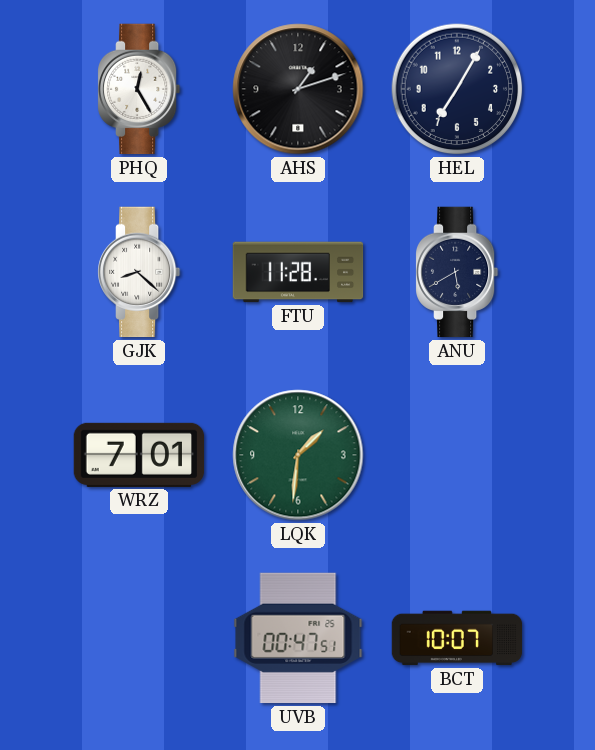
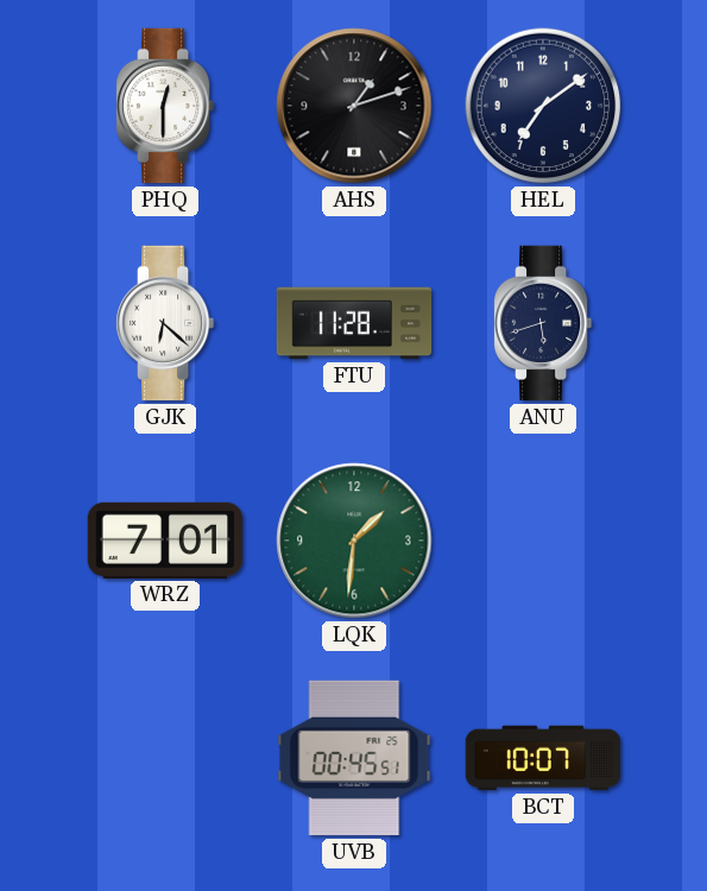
PHQ: 12:25 -> 12:30
HEL: 7:05 -> 7:09
GJK: 8:22 -> 6:22
ANU: 5:40 -> 5:42
UVB: 00:47 -> 00:45
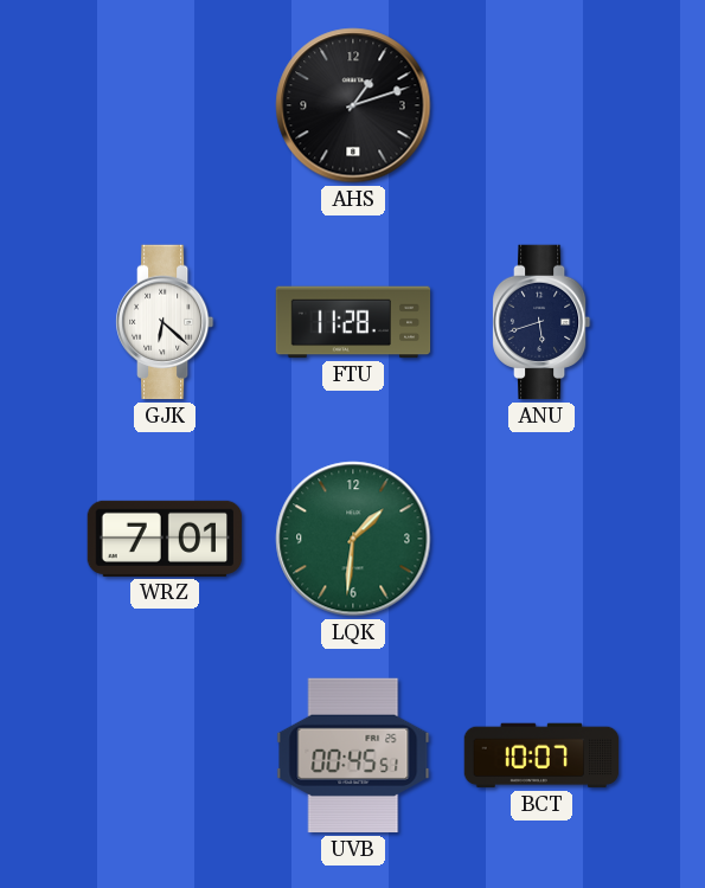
PHQ: 12:30 -> none
HEL: 7:09 -> none
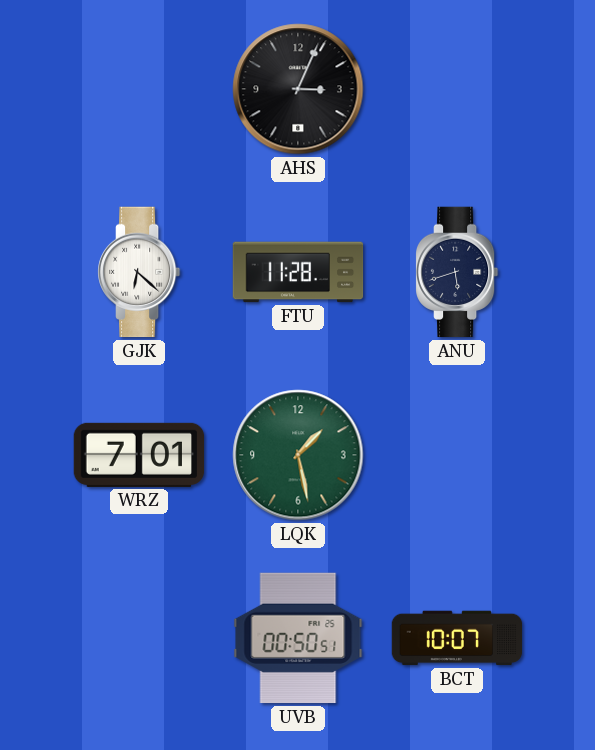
AHS: 1:12 -> 3:04
LQK: 1:31 -> 1:28
UVB: 00:45 -> 00:50
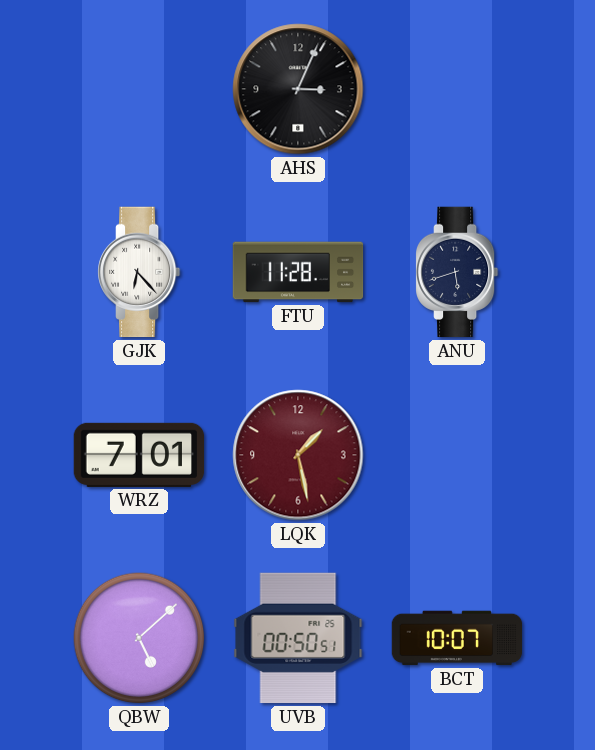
GJK: 6:22 -> 6:23
LQK dial: green -> burgundy
QBW: none -> 5:08
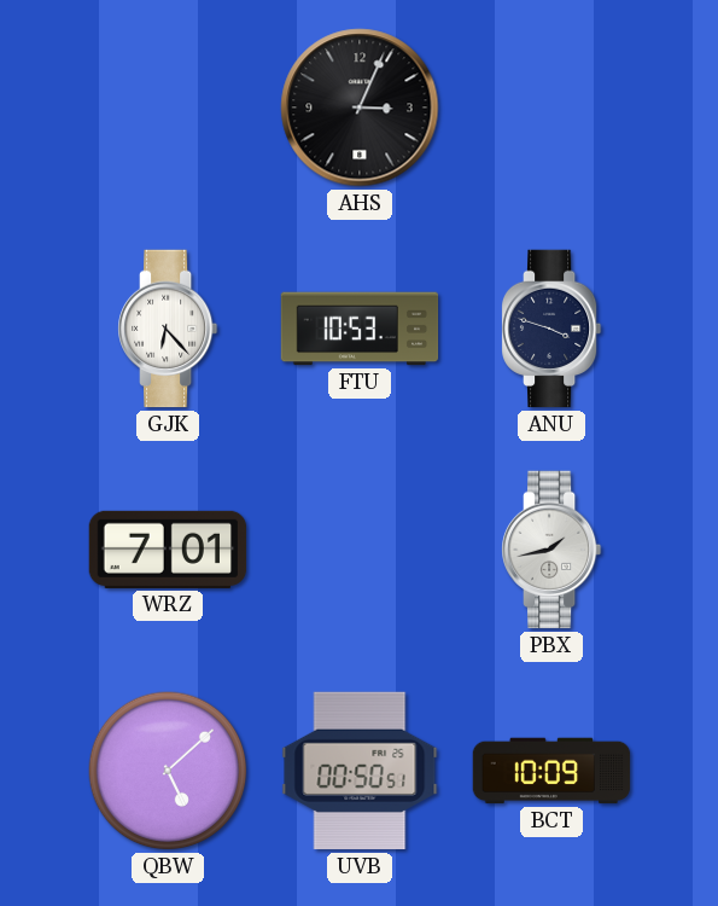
FTU: 11:28 -> 10:53
ANU: 5:42 -> 3:48
LQK: 1:28 -> none
PBX: none -> 1:43
BCT: 10:07 -> 10:09
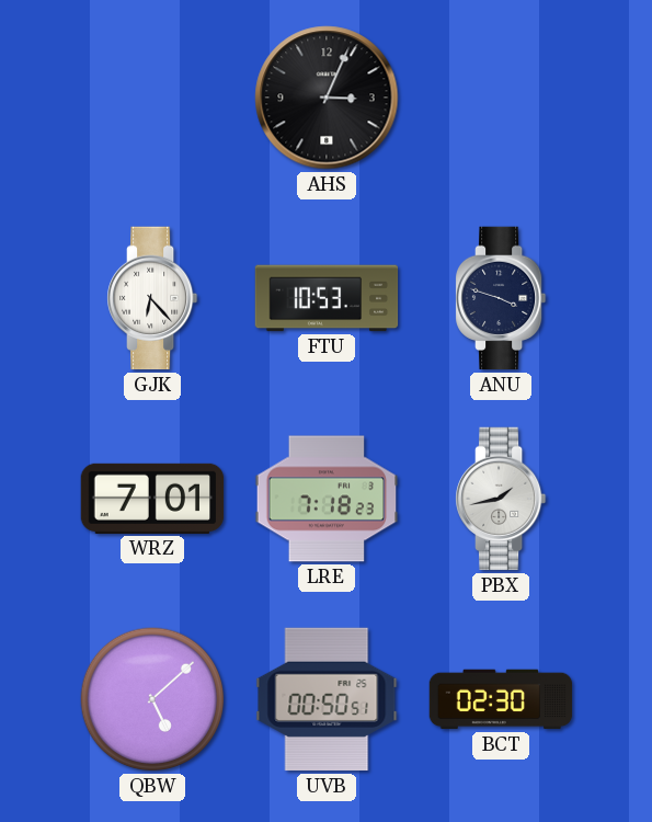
LRE: none -> 7:18
BCT: 10:09 -> 02:30
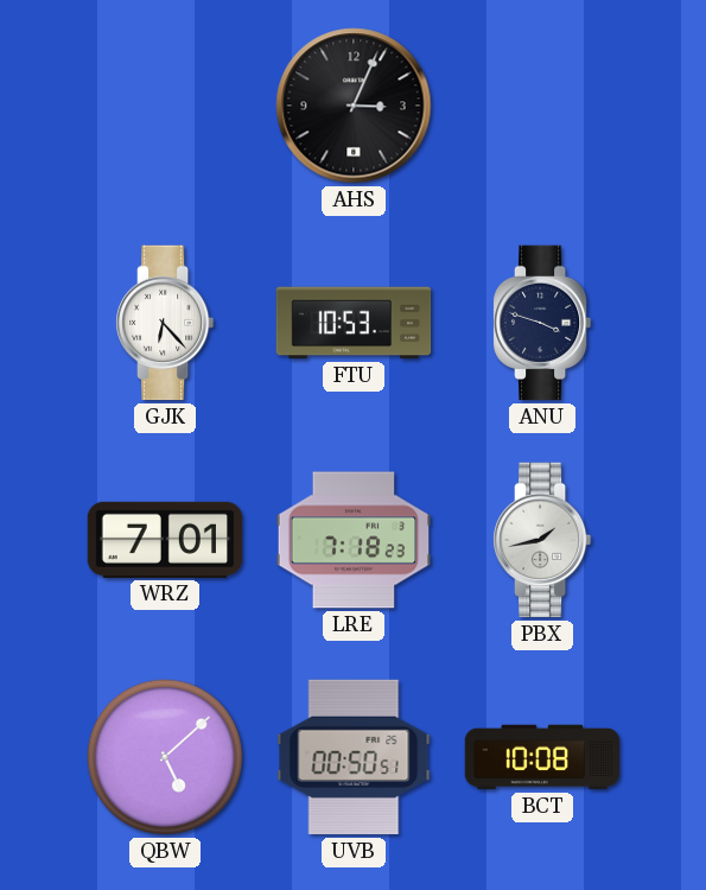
BCT: 02:30 -> 10:08
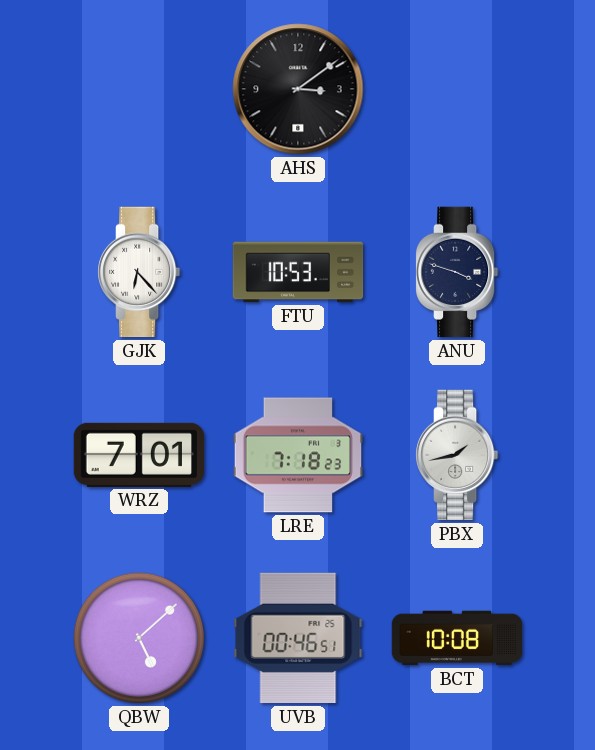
AHS: 3:04 -> 3:09
UVB: 00:50 -> 00:46
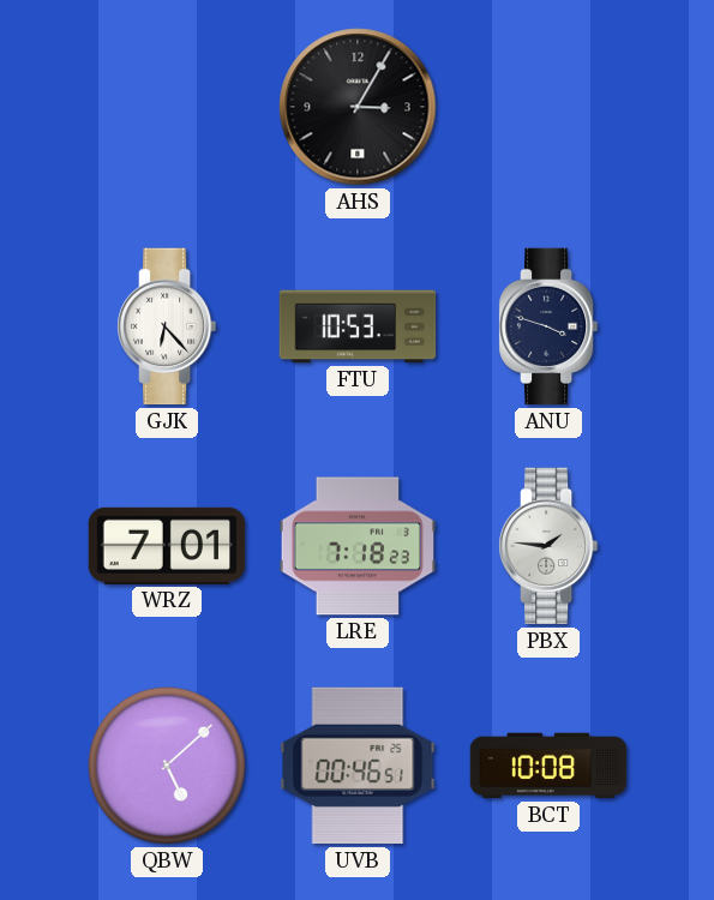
AHS: 3:09 -> 3:05
PBX: 1:43 -> 1:46
